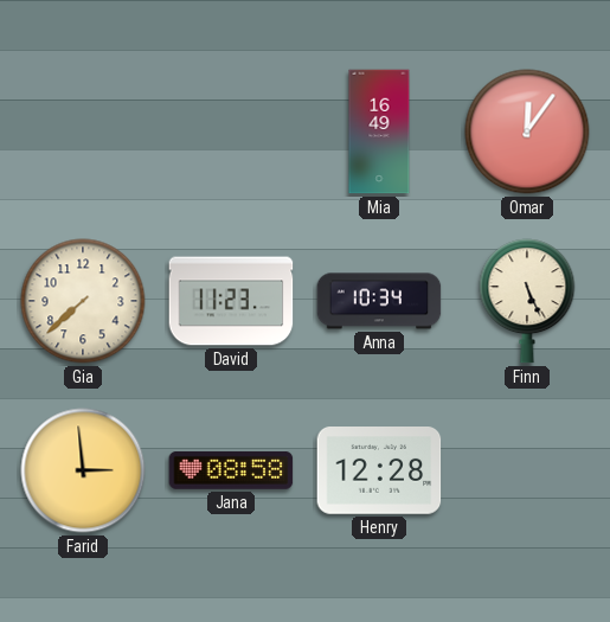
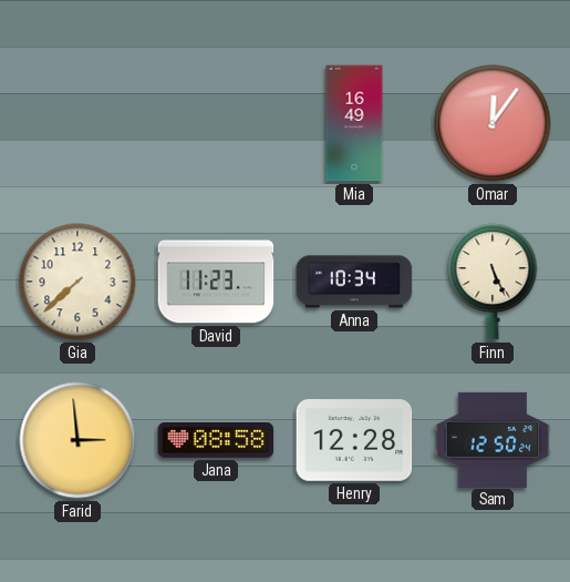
Sam: none -> 12:50
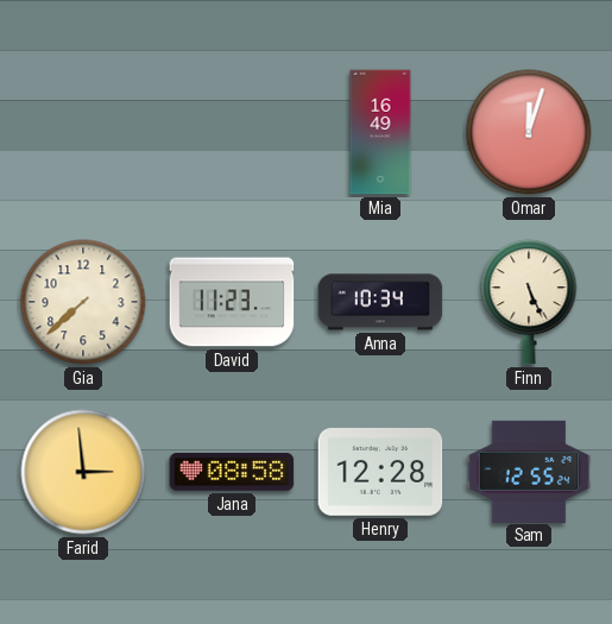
Omar: 12:06 -> 12:03
Sam: 12:50 -> 12:55
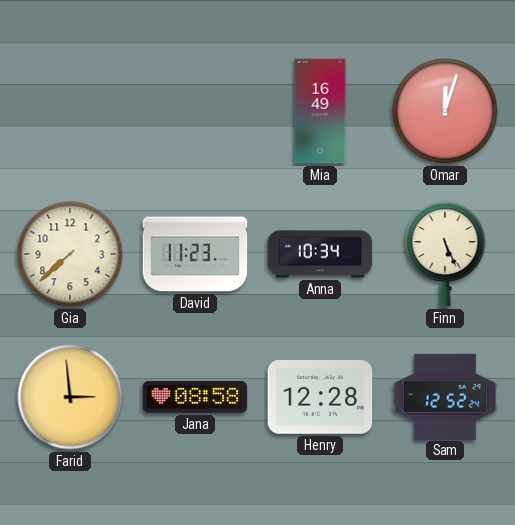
Sam: 12:55 -> 12:52
